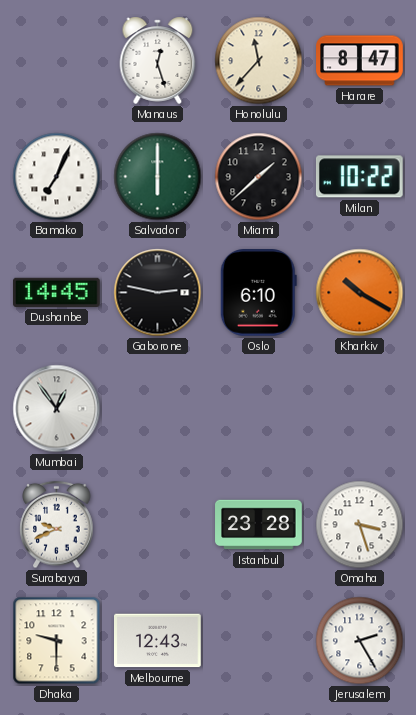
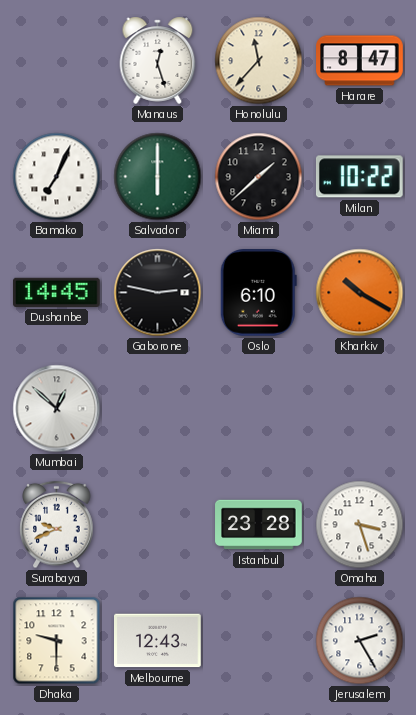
Mumbai: 12:54 -> 12:52
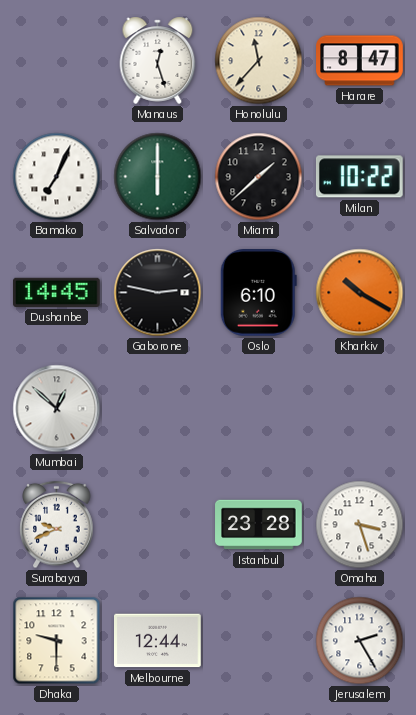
Melbourne: 12:43 -> 12:44
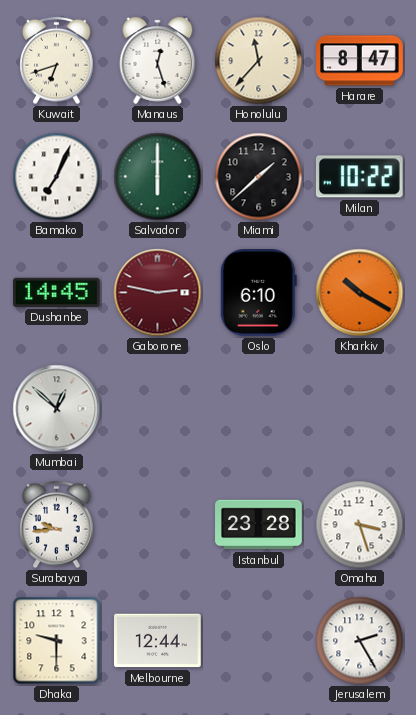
Kuwait: none -> 6:42
Gaborone dial: black -> burgundy
Surabaya: 9:41 -> 9:44
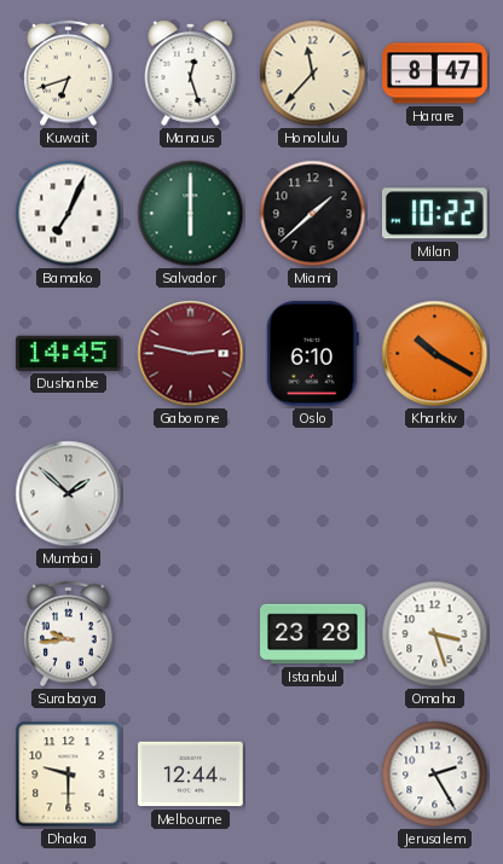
Mumbai: 12:52 -> 1:52
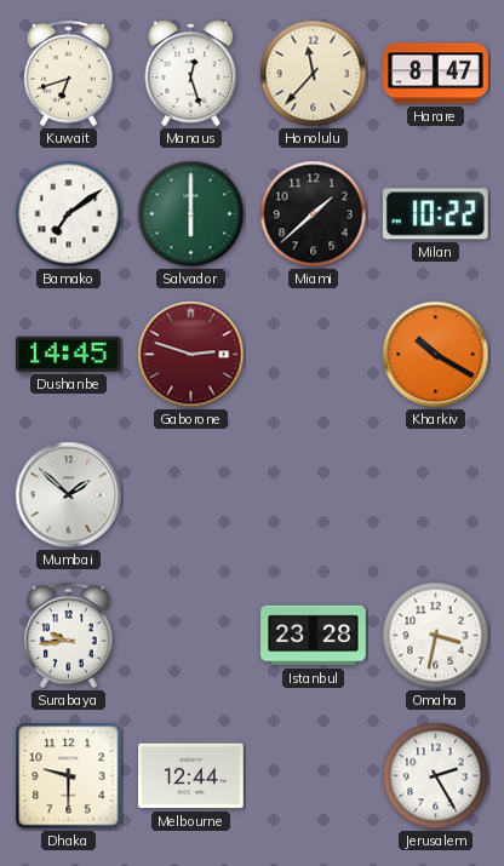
Bamako: 7:04 -> 7:09
Gaborone: 2:47 -> 2:48
Oslo: 6:10 -> none
Omaha: 3:27 -> 3:32
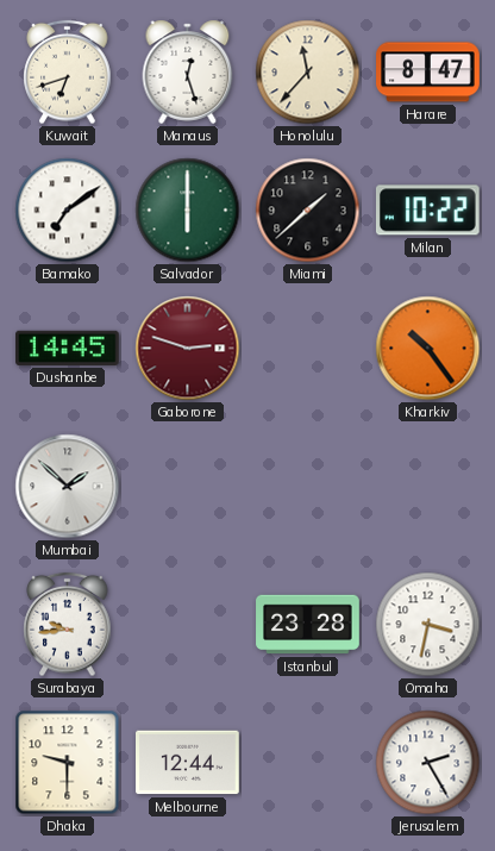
Kharkiv: 10:20 -> 10:24
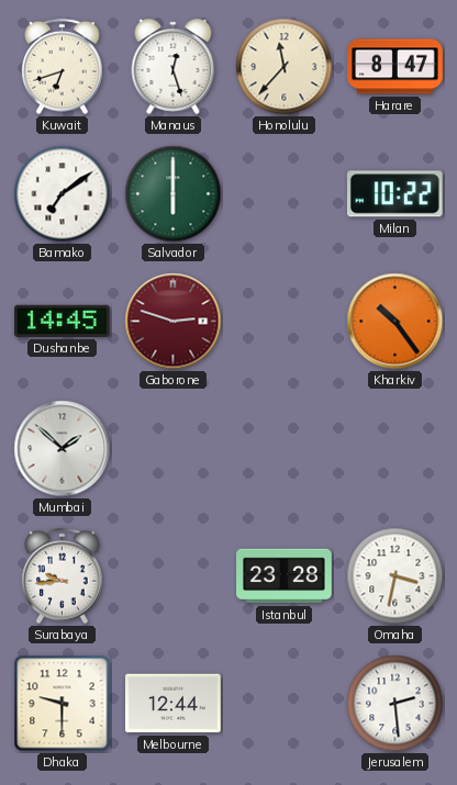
Miami: 1:38 -> none
Jerusalem: 2:25 -> 2:29
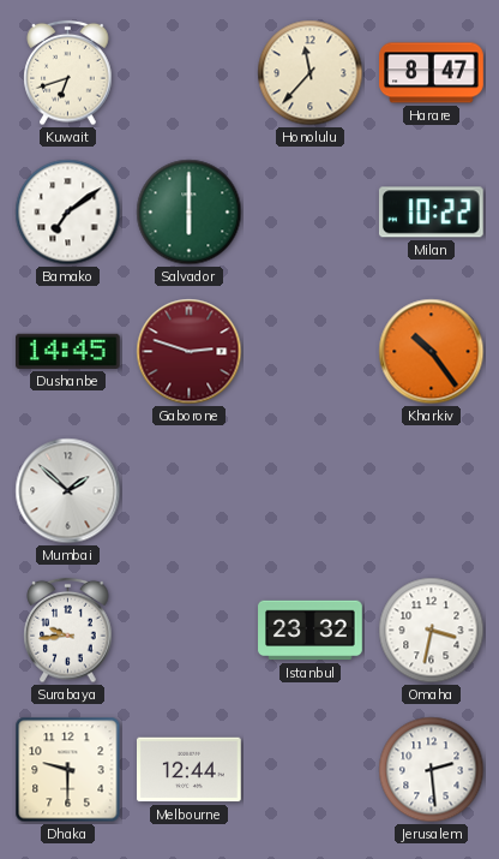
Manaus: 12:27 -> none
Istanbul: 23:28 -> 23:32
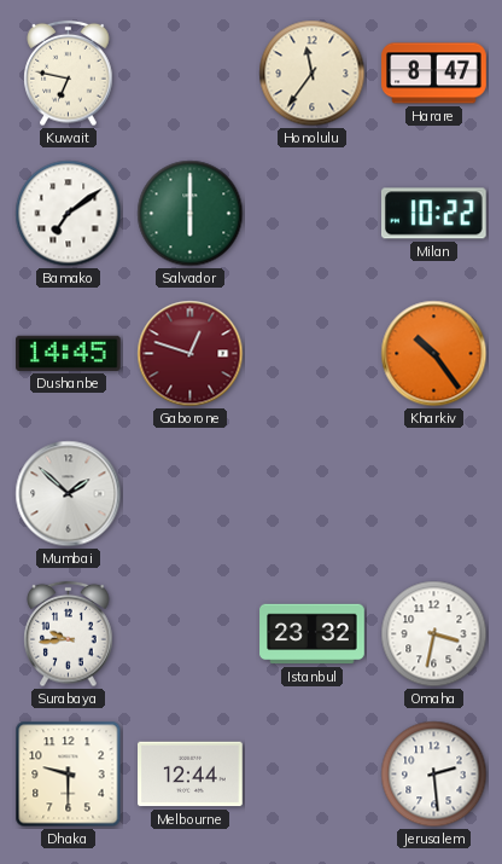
Kuwait: 6:42 -> 6:47
Honolulu: 11:37 -> 11:36
Gaborone: 2:48 -> 12:48
